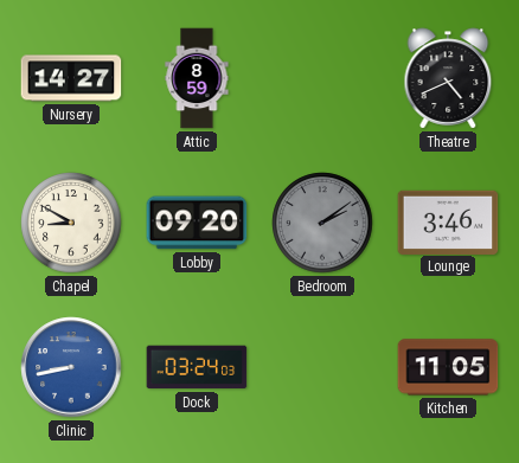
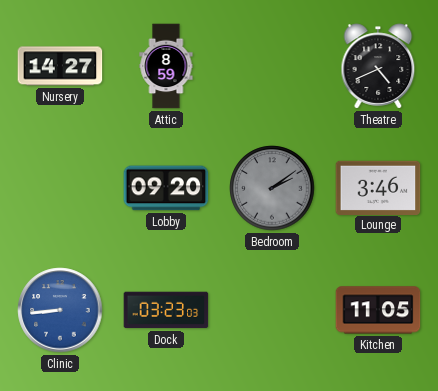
Chapel: 8:50 -> none
Clinic: 8:43 -> 8:44
Dock: 03:24 -> 03:23
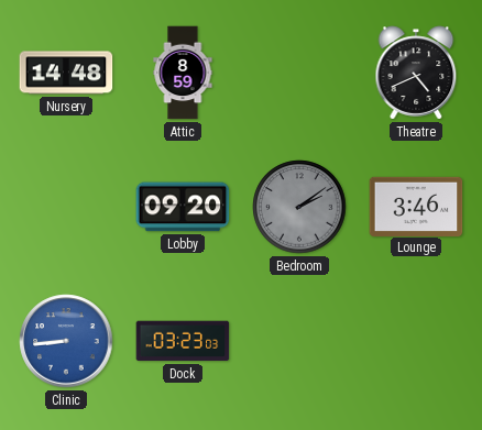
Nursery: 14:27 -> 14:48
Kitchen: 11:05 -> none
